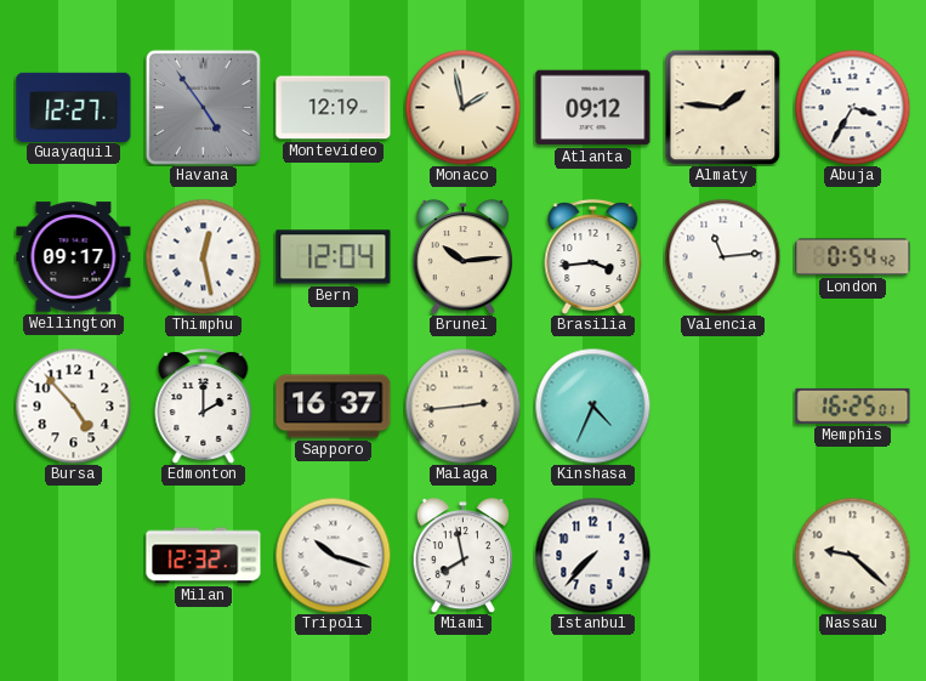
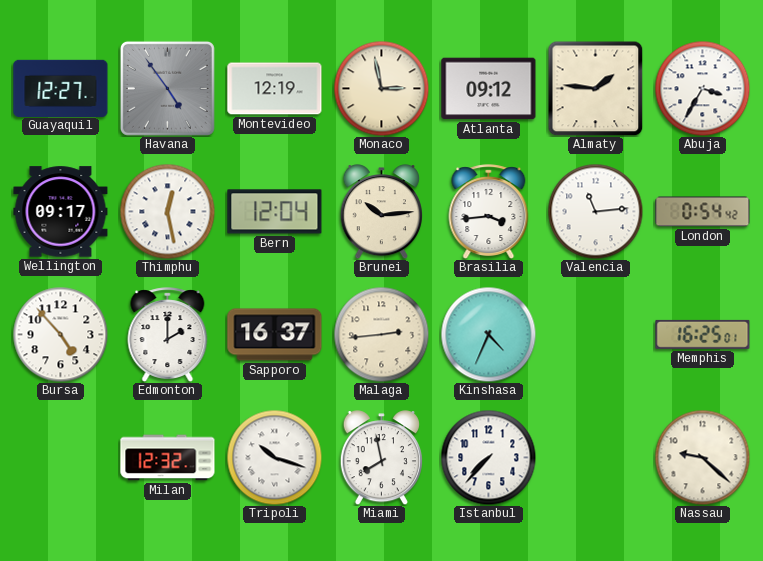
Monaco: 1:58 -> 2:58
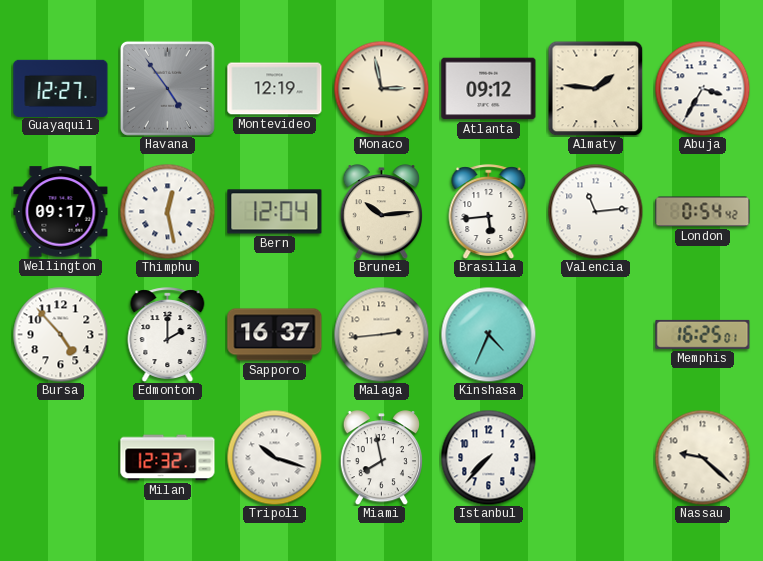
Brasilia: 3:44 -> 5:44
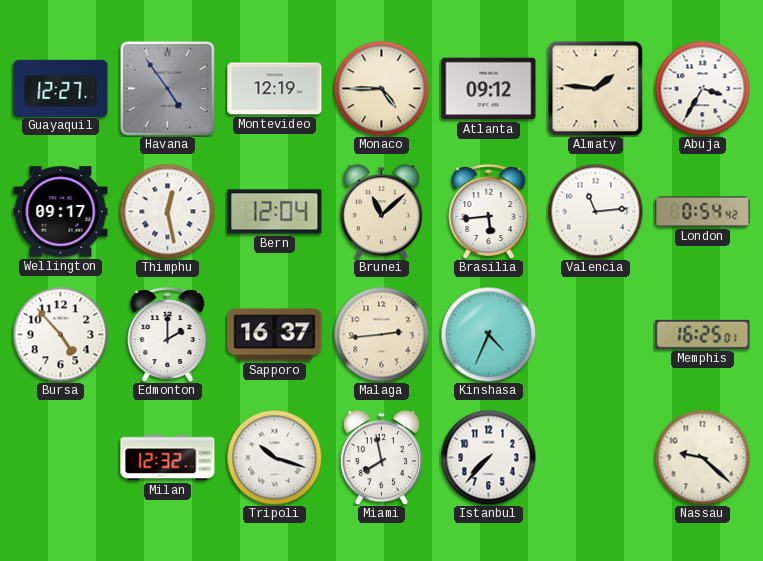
Monaco: 2:58 -> 4:45
Brunei: 10:14 -> 11:08
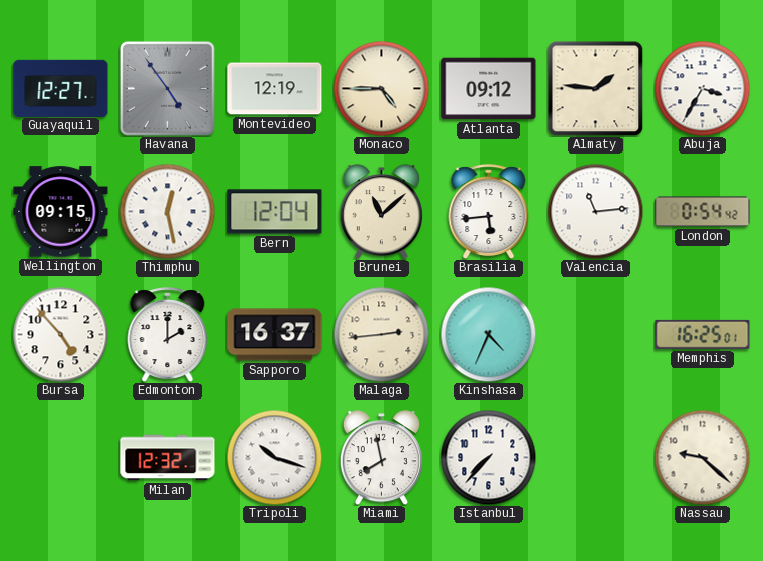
Wellington: 09:17 -> 09:15
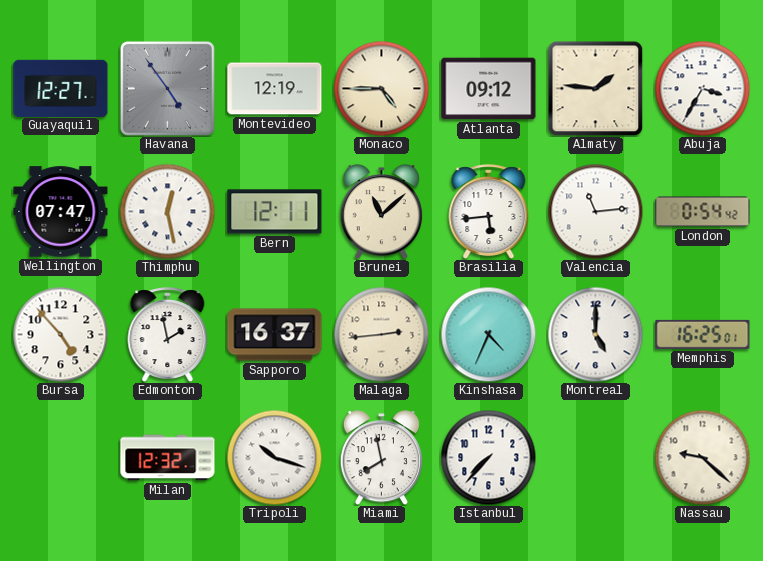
Wellington: 09:15 -> 07:47
Bern: 12:04 -> 12:11
Edmonton: 2:00 -> 1:58
Montreal: none -> 5:00
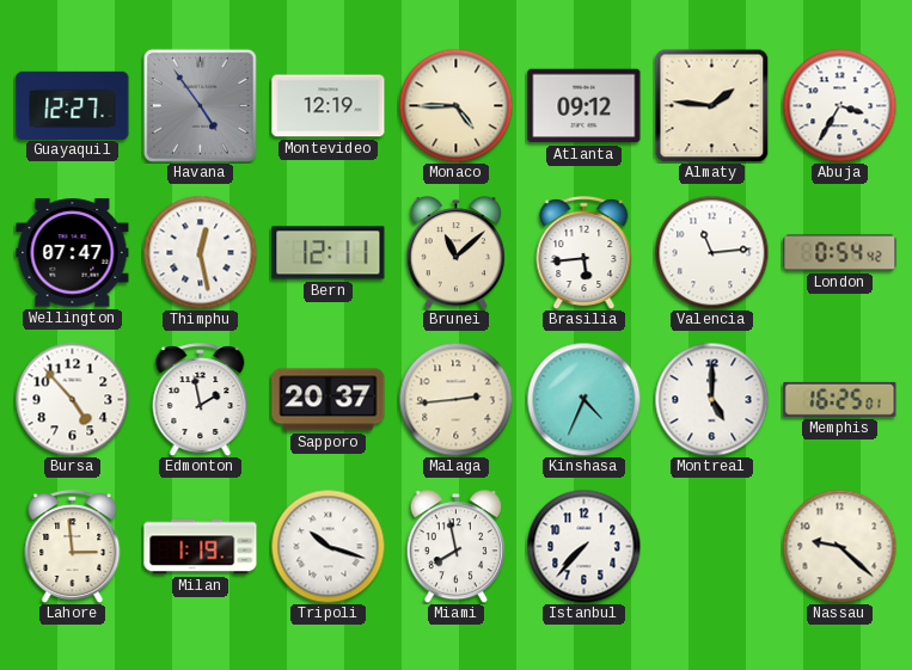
Sapporo: 16:37 -> 20:37
Lahore: none -> 2:59
Milan: 12:32 -> 1:19
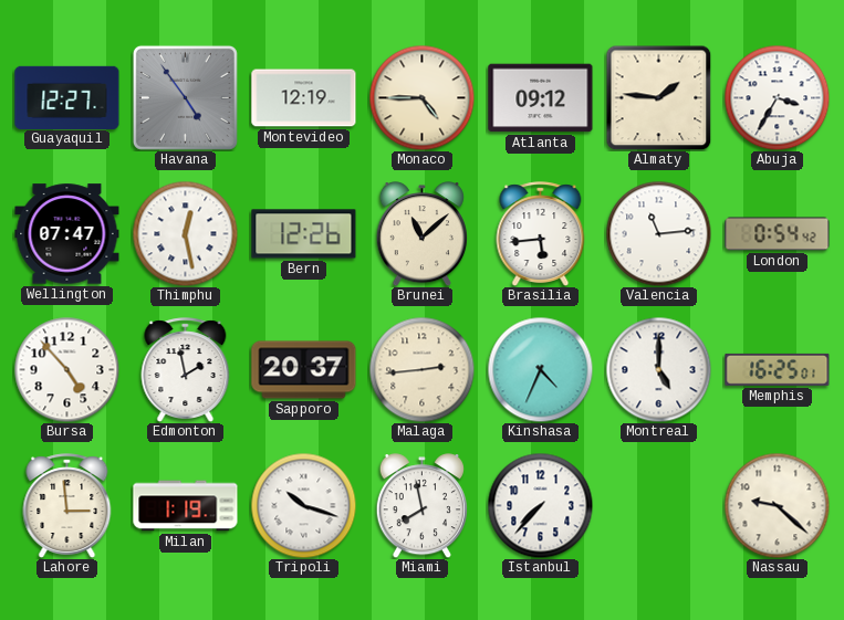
Bern: 12:11 -> 12:26
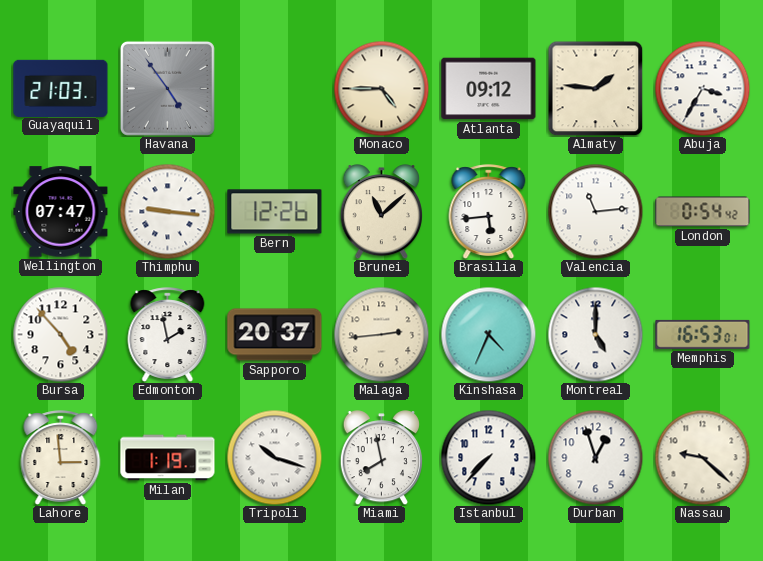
Guayaquil: 12:27 -> 21:03
Montevideo: 12:19 -> none
Thimphu: 12:28 -> 9:16
Memphis: 16:25 -> 16:53
Durban: none -> 12:57
